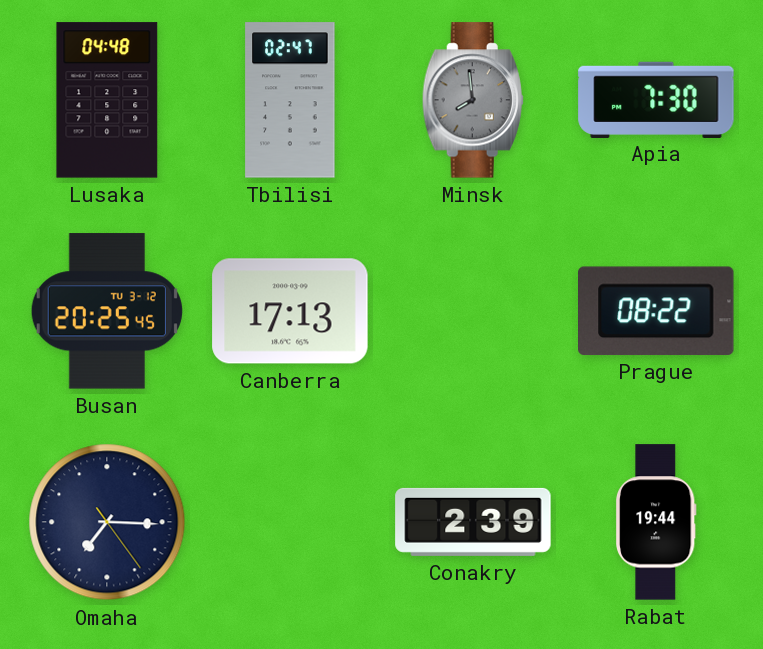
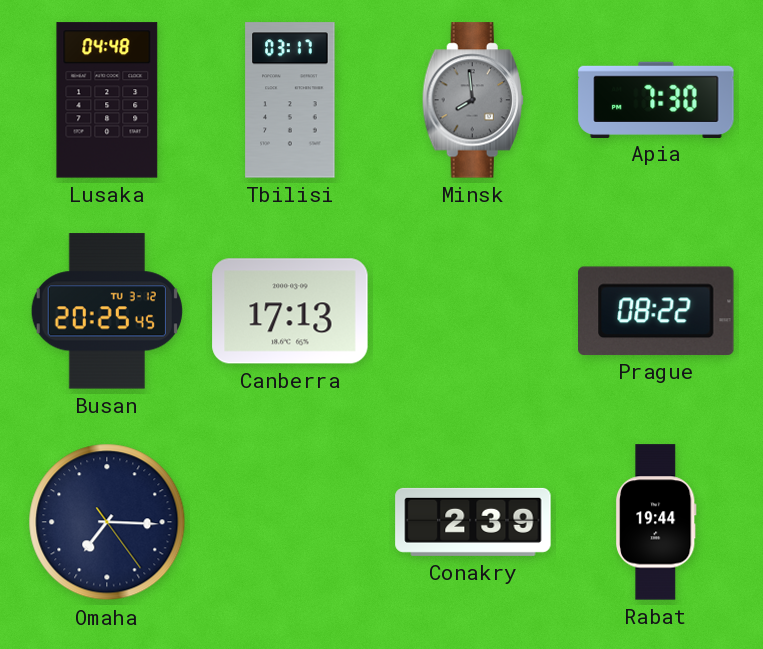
Tbilisi: 02:47 -> 03:17
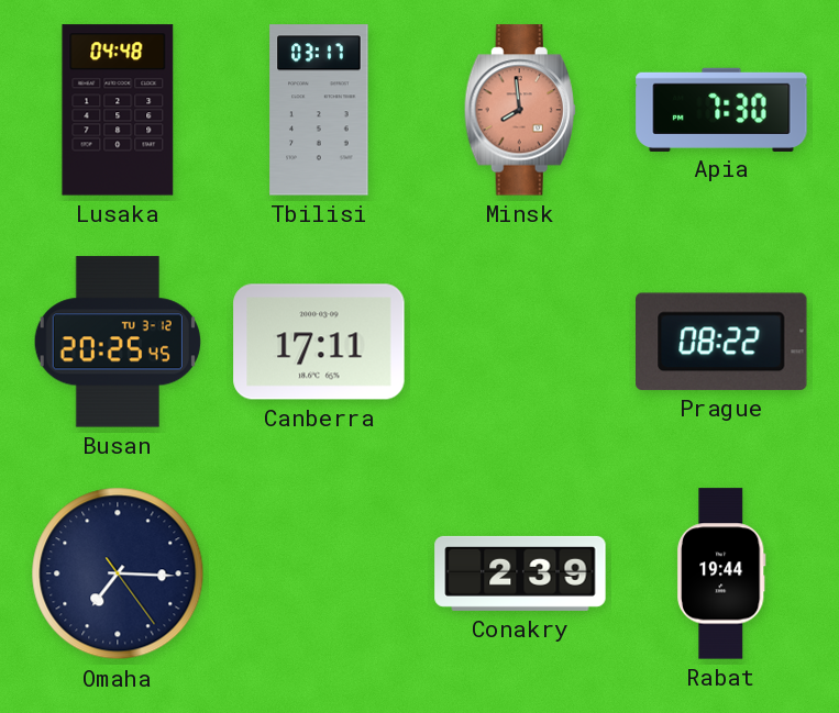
Minsk dial: grey -> salmon
Canberra: 17:13 -> 17:11
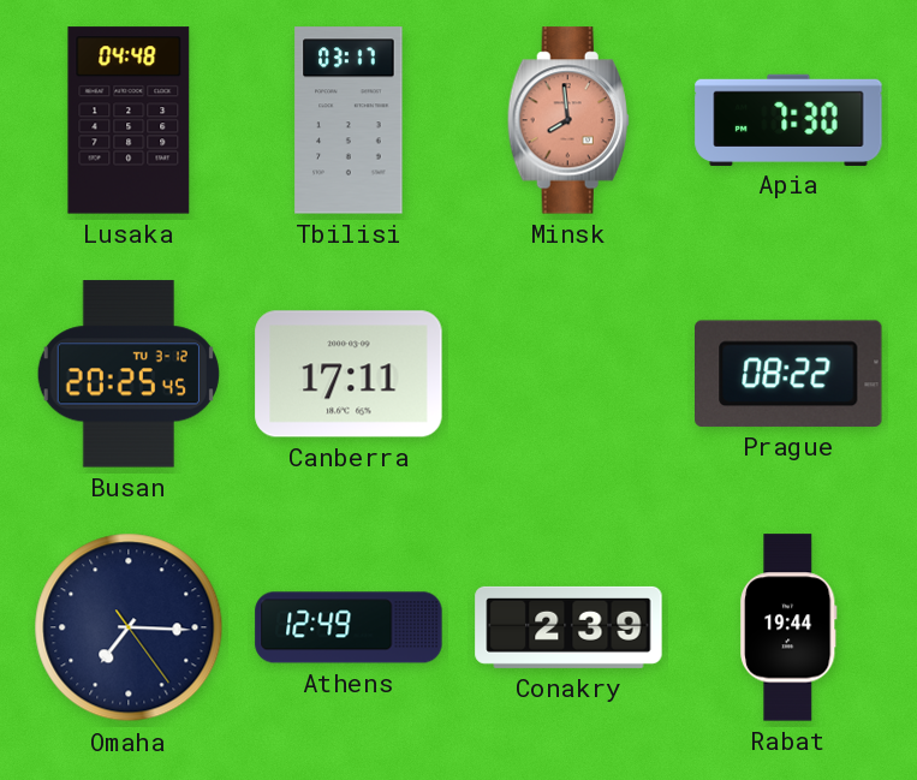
Athens: none -> 12:49
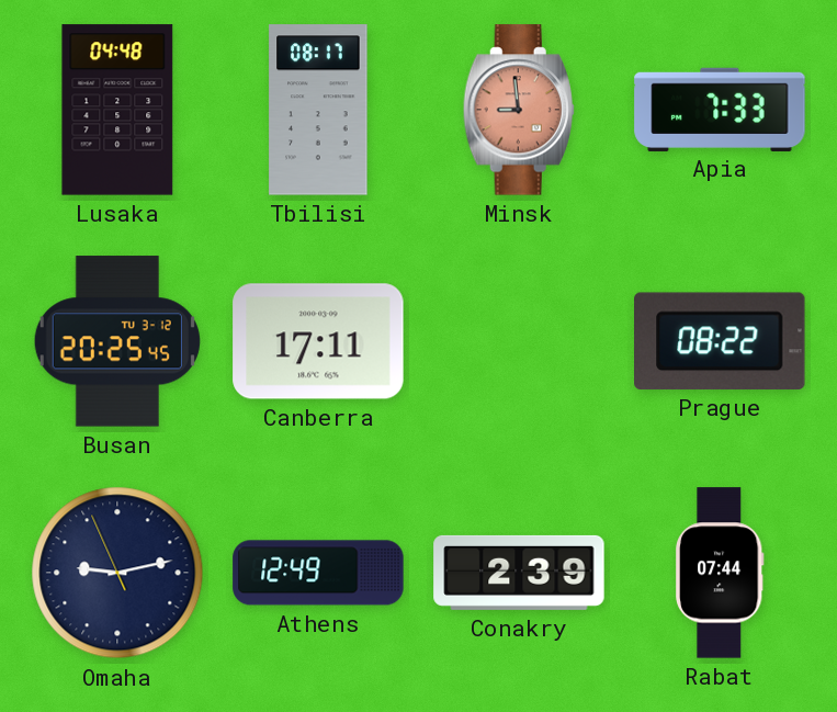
Tbilisi: 03:17 -> 08:17
Minsk: 7:59 -> 8:59
Apia: 7:30 -> 7:33
Omaha: 7:15 -> 9:12
Rabat: 19:44 -> 07:44
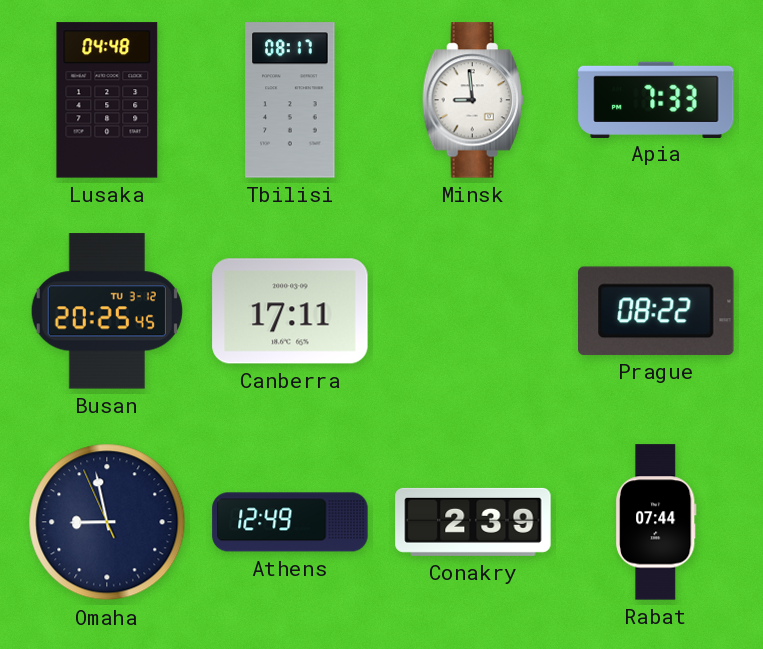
Minsk dial: salmon -> white
Omaha: 9:12 -> 8:57
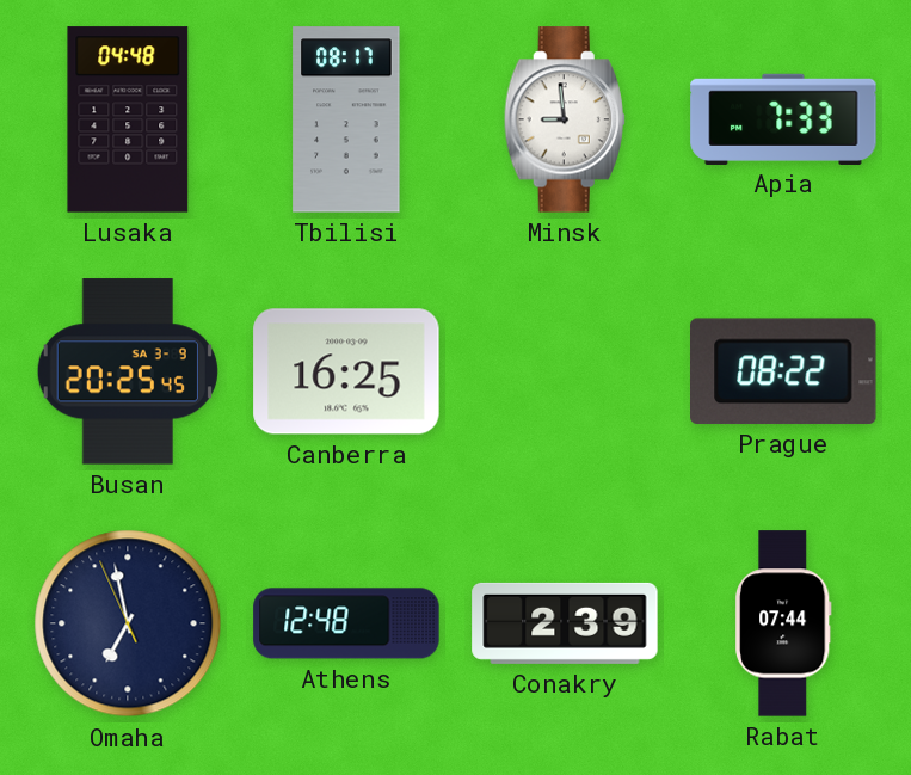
Busan date: TU 3-12 -> SA 3-9
Canberra: 17:11 -> 16:25
Omaha: 8:57 -> 6:57
Athens: 12:49 -> 12:48
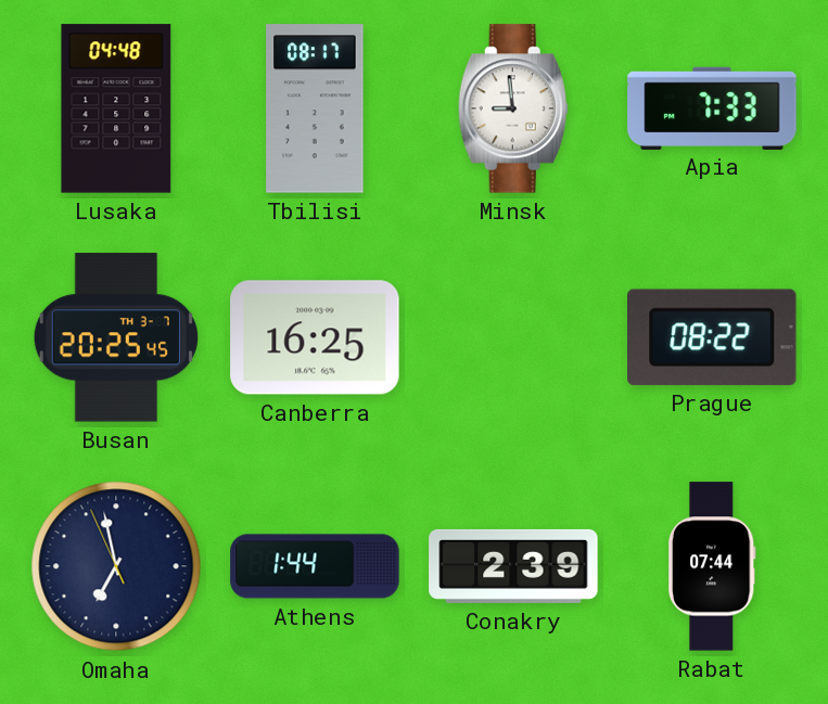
Busan date: SA 3-9 -> TH 3-7
Athens: 12:48 -> 1:44
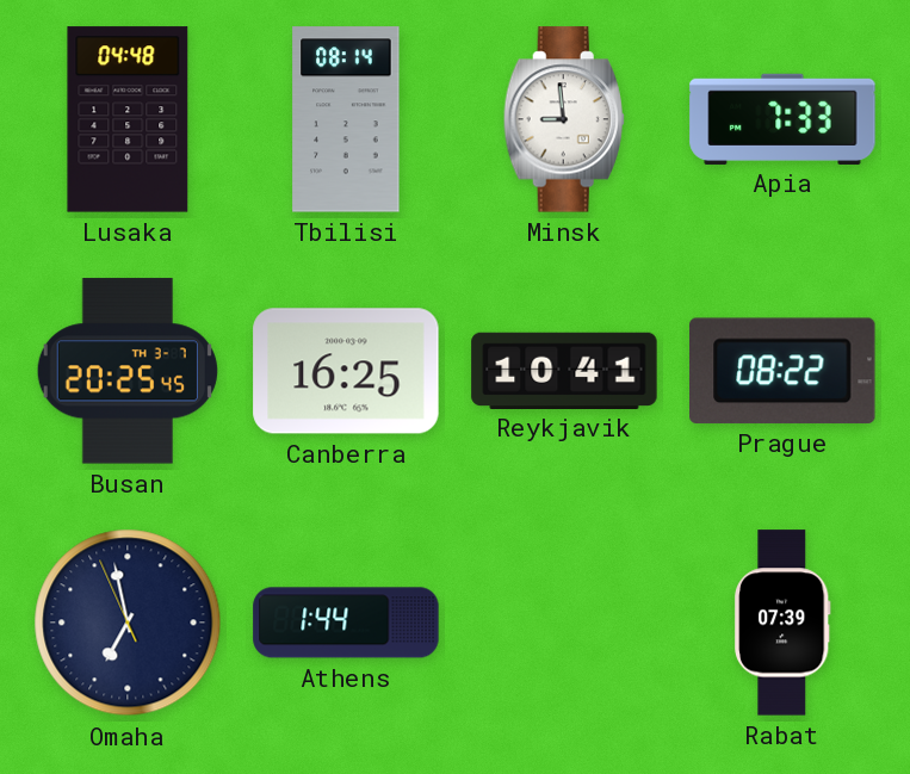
Tbilisi: 08:17 -> 08:14
Reykjavik: none -> 10:41
Conakry: 2:39 -> none
Rabat: 07:44 -> 07:39
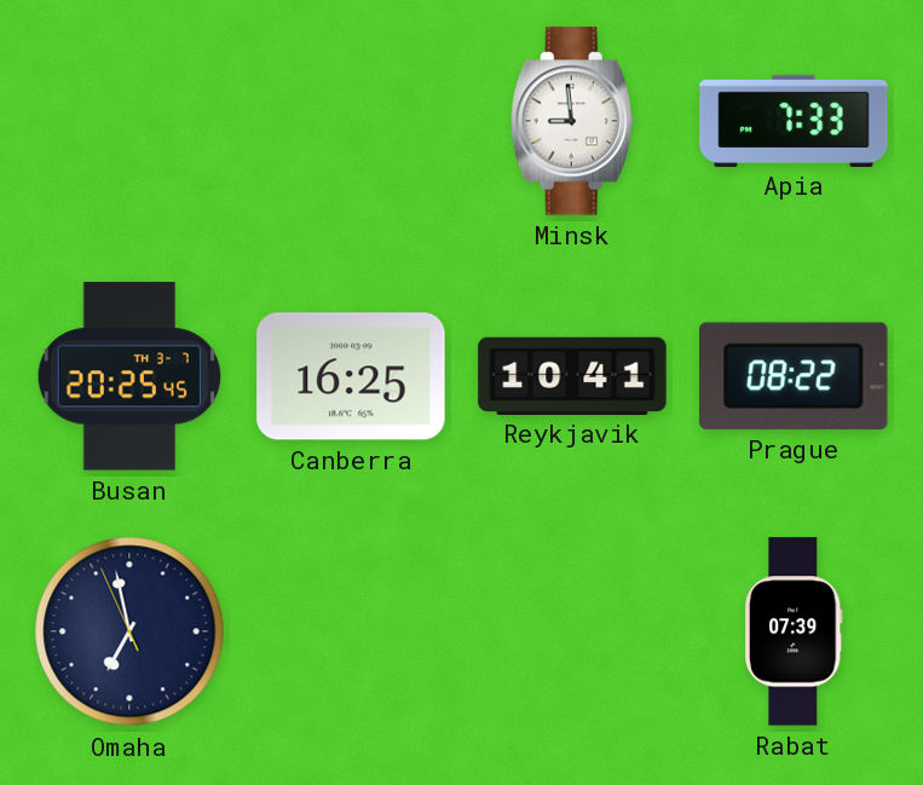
Lusaka: 04:48 -> none
Tbilisi: 08:14 -> none
Athens: 1:44 -> none
